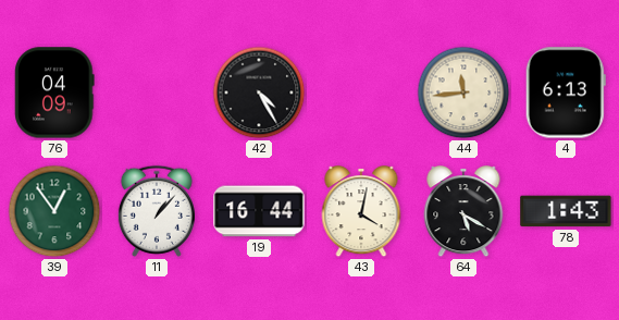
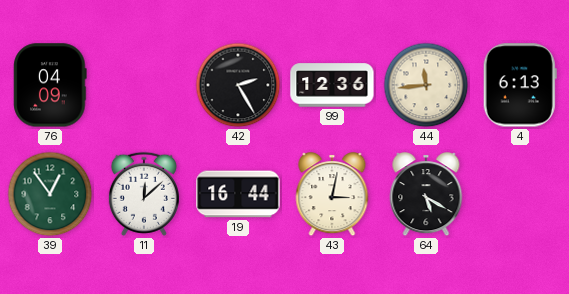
42: 4:25 -> 2:25
99: none -> 12:36
11: 1:07 -> 12:08
43: 4:02 -> 3:02
78: 1:43 -> none
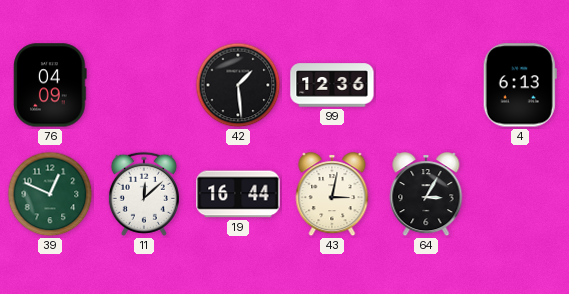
42: 2:25 -> 1:29
44: 11:44 -> none
39: 12:54 -> 12:49
64: 5:20 -> 3:05
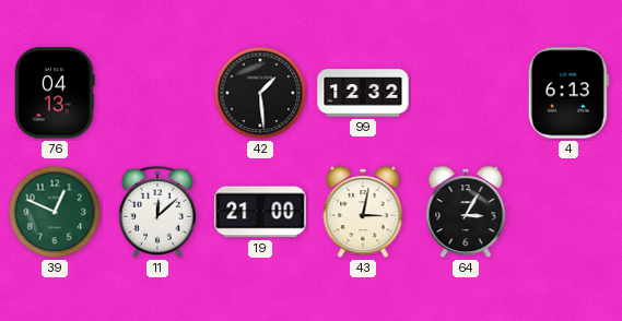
76: 04:09 -> 04:13
99: 12:36 -> 12:32
19: 16:44 -> 21:00
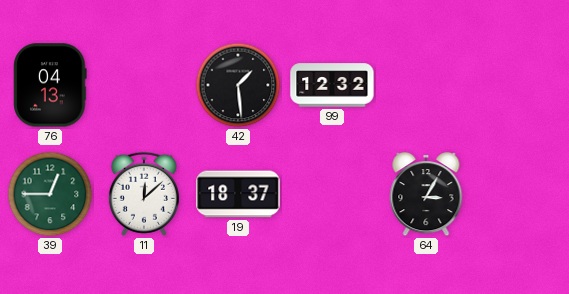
4: 6:13 -> none
39: 12:49 -> 12:45
19: 21:00 -> 18:37
43: 3:02 -> none
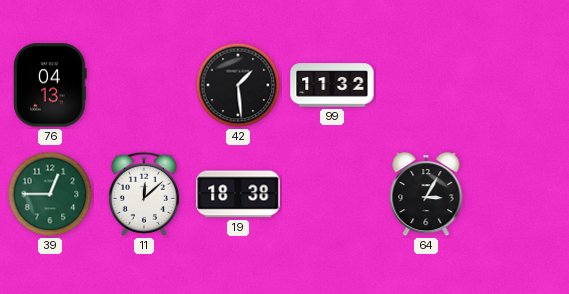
99: 12:32 -> 11:32
19: 18:37 -> 18:38
